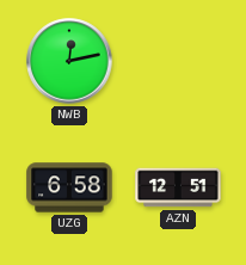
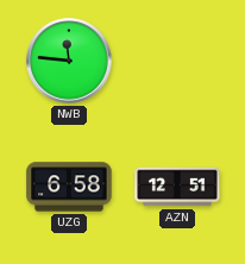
NWB: 12:13 -> 11:46
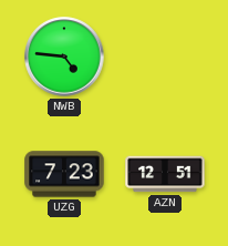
NWB: 11:46 -> 4:46
UZG: 6:58 -> 7:23
